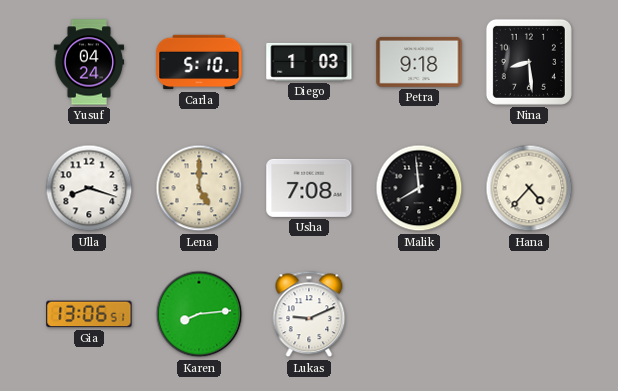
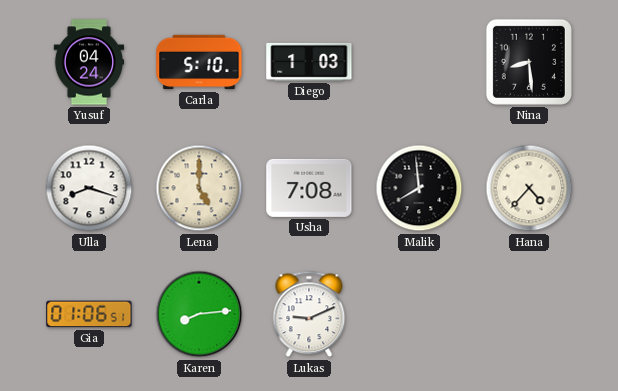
Petra: 9:18 -> none
Gia: 13:06 -> 01:06
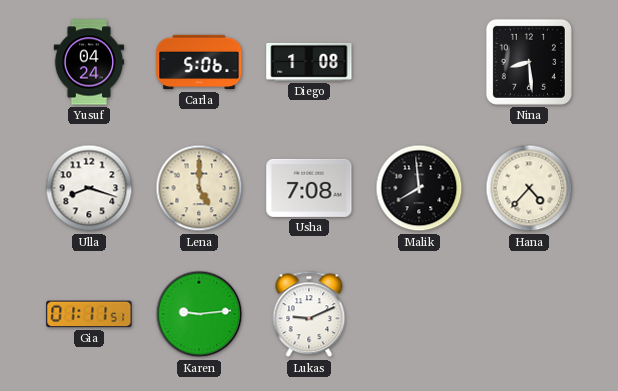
Carla: 5:10 -> 5:06
Diego: 1:03 -> 1:08
Gia: 01:06 -> 01:11
Karen: 8:14 -> 9:14
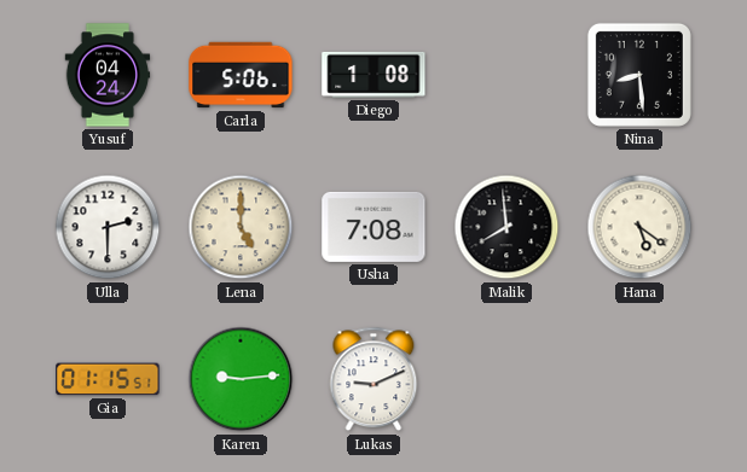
Ulla: 8:18 -> 2:30
Hana: 4:37 -> 5:21
Gia: 01:11 -> 01:15
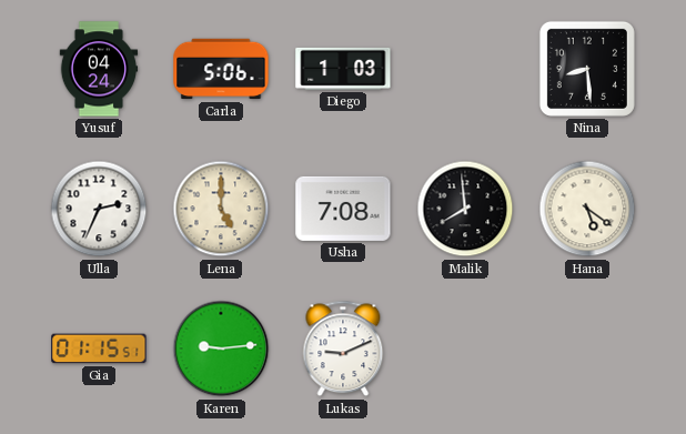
Diego: 1:08 -> 1:03
Ulla: 2:30 -> 2:34
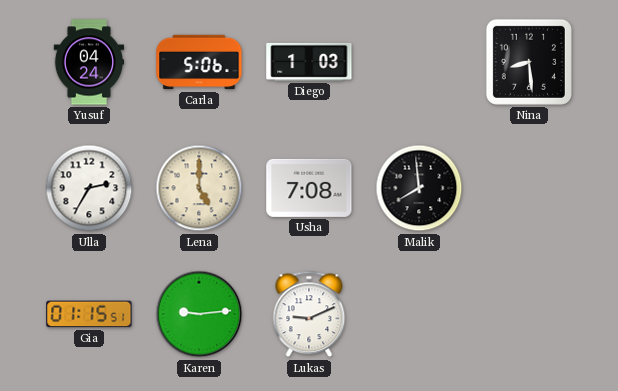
Ulla: 2:34 -> 2:35
Hana: 5:21 -> none
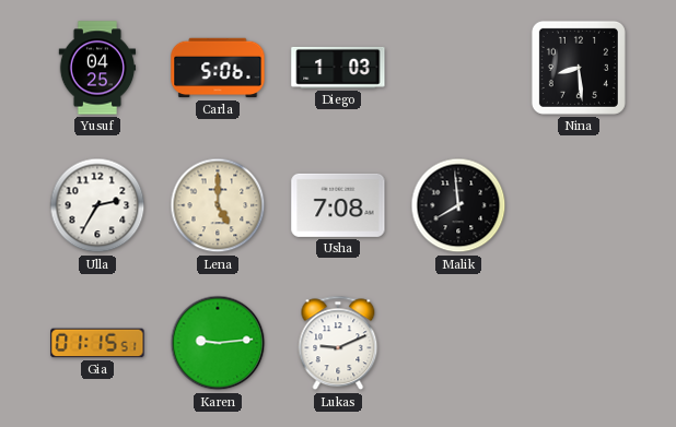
Yusuf: 04:24 -> 04:25
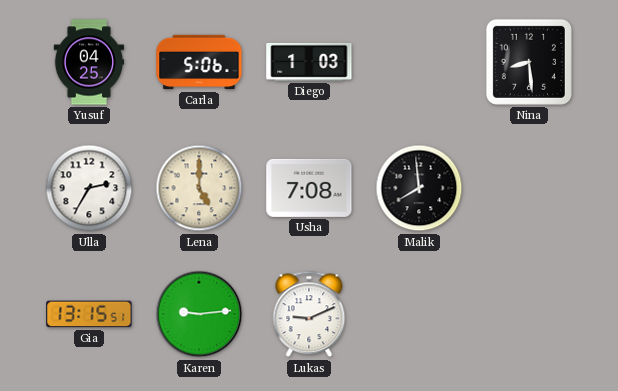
Gia: 01:15 -> 13:15
